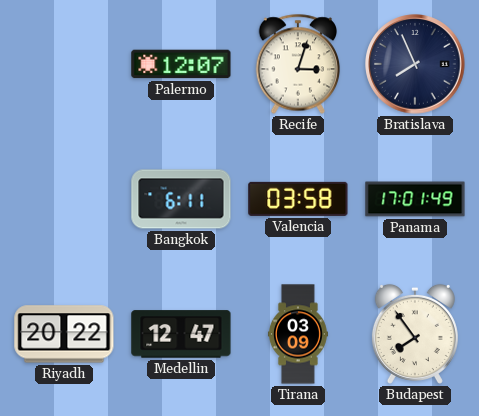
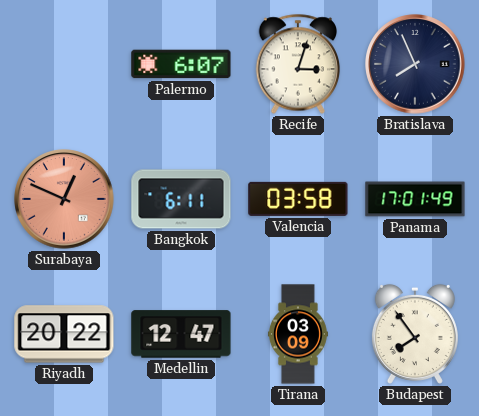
Palermo: 12:07 -> 6:07
Surabaya: none -> 12:49
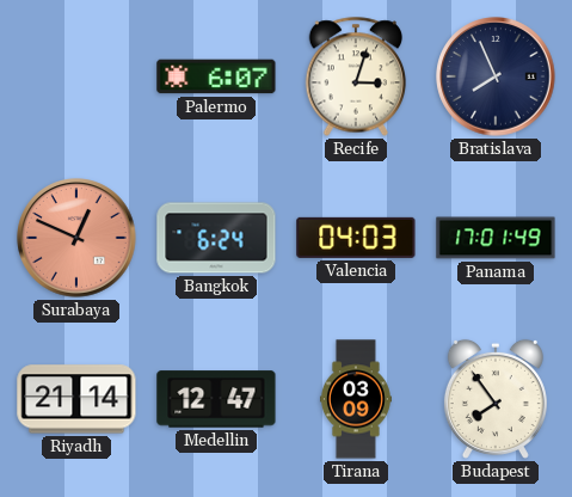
Bangkok: 6:11 -> 6:24
Valencia: 03:58 -> 04:03
Riyadh: 20:22 -> 21:14
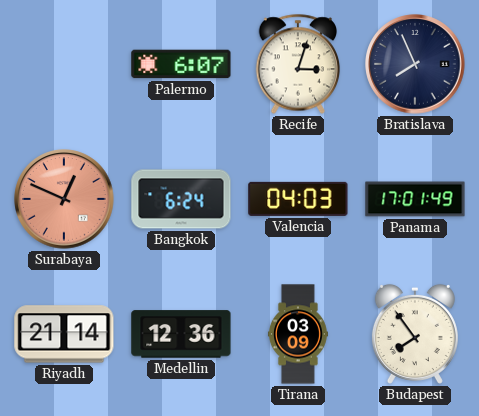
Medellin: 12:47 -> 12:36
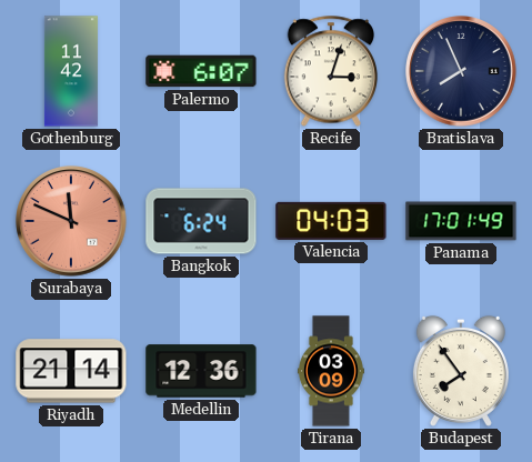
Gothenburg: none -> 11:42
Surabaya: 12:49 -> 11:49
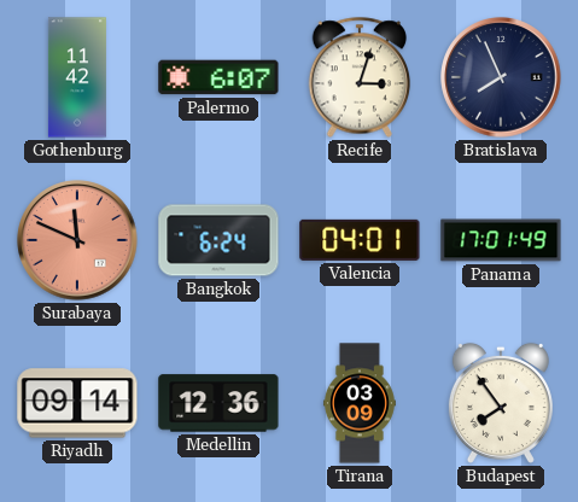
Valencia: 04:03 -> 04:01
Riyadh: 21:14 -> 09:14
